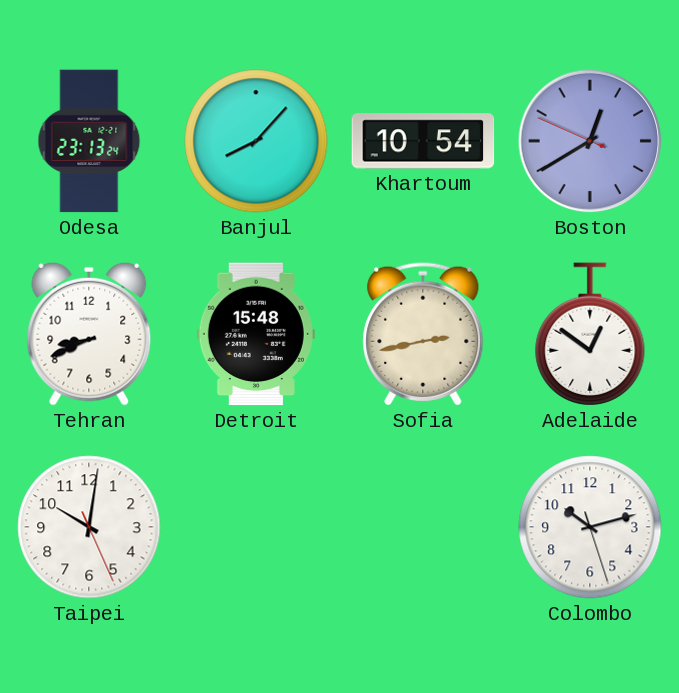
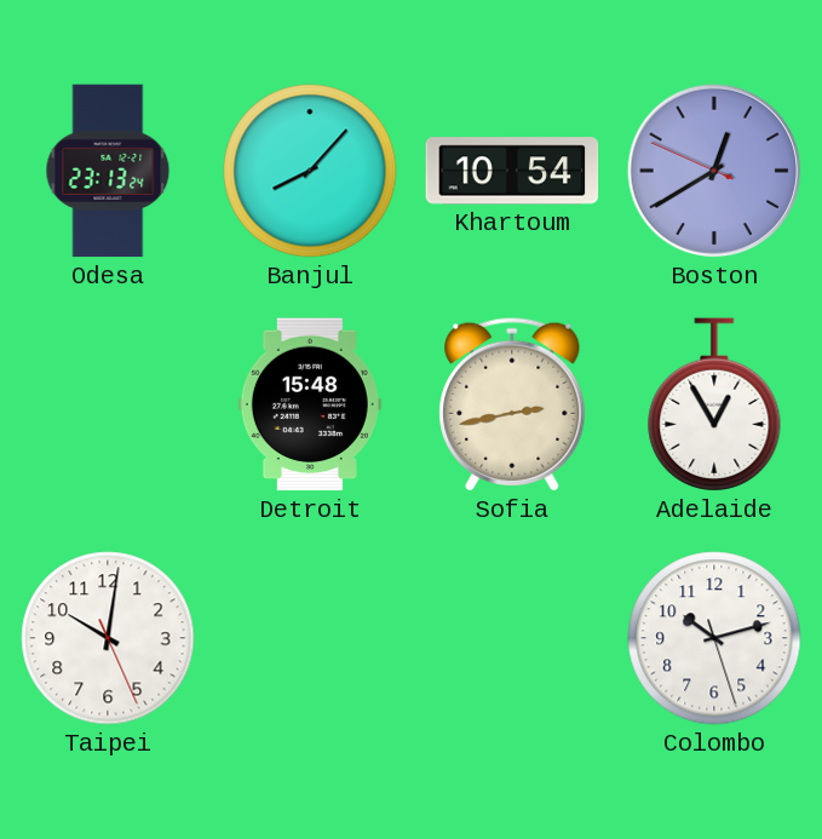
Tehran: 8:41 -> none
Adelaide: 12:51 -> 12:55
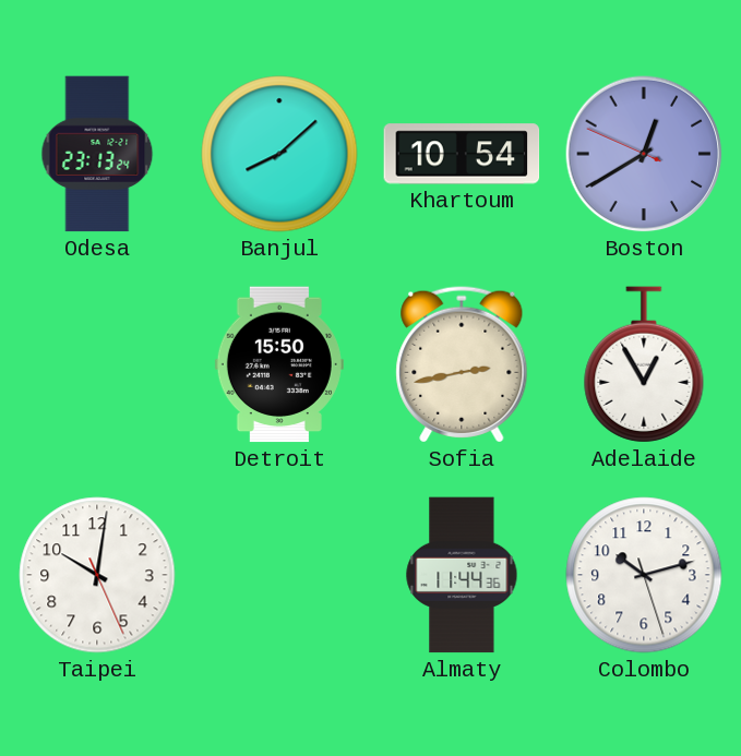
Banjul: 8:07 -> 8:08
Detroit: 15:48 -> 15:50
Almaty: none -> 11:44
